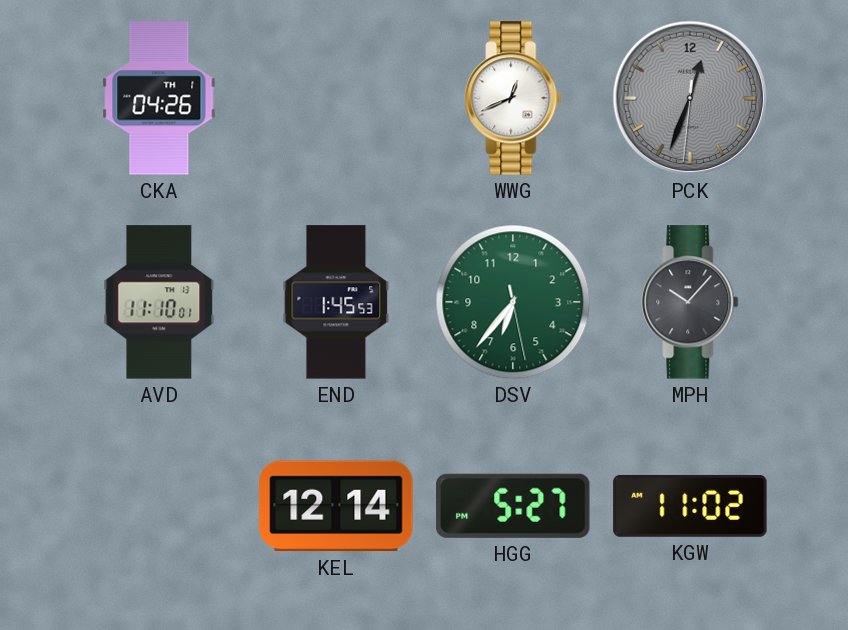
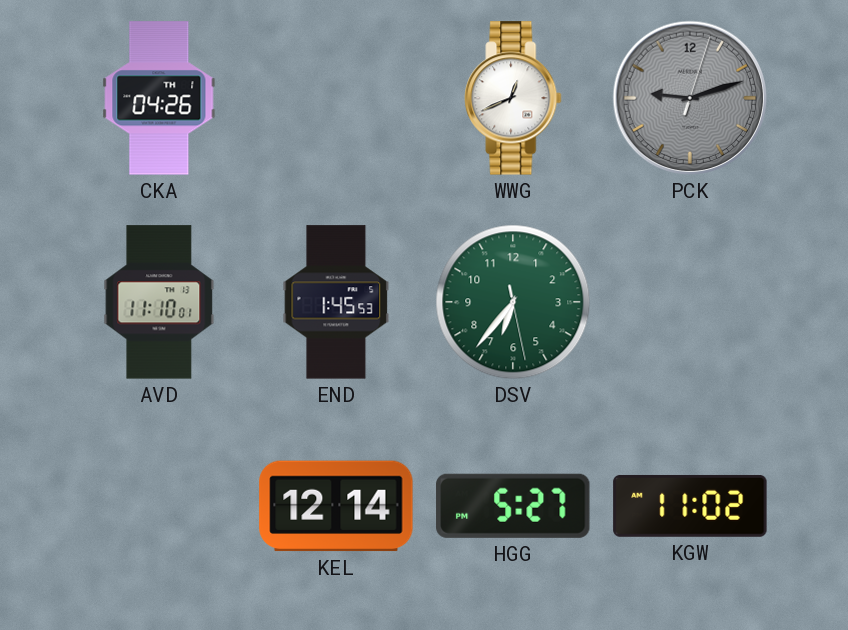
PCK: 12:33 -> 9:12
MPH: 10:07 -> none
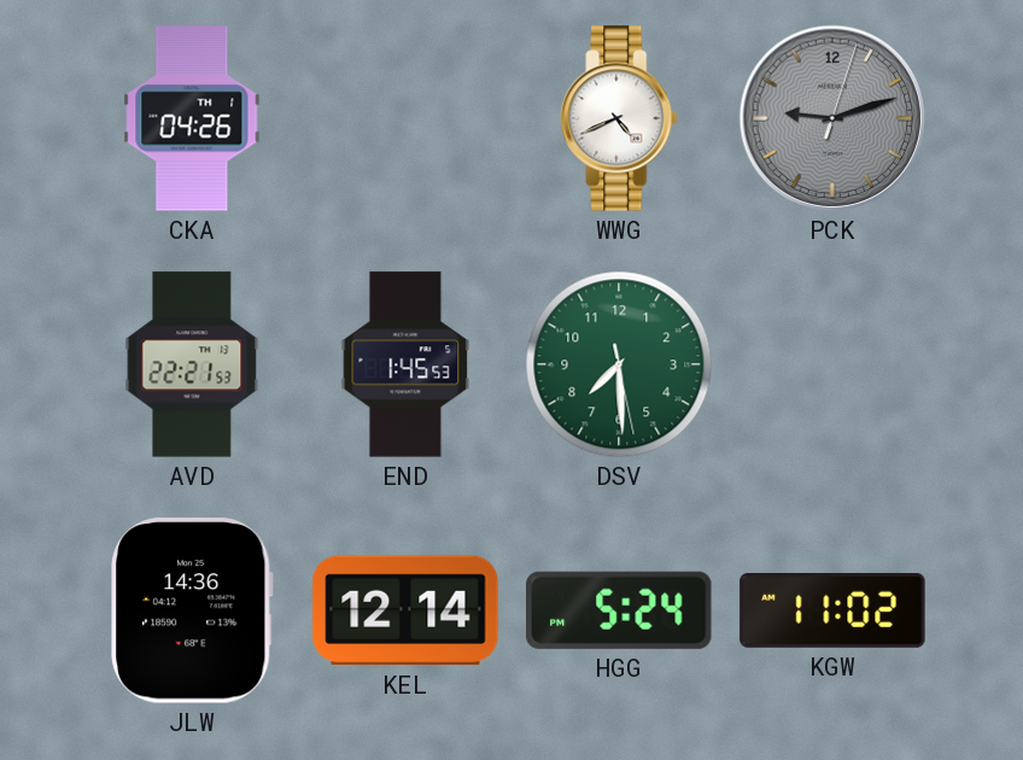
WWG: 12:41 -> 4:41
AVD: 11:10 -> 22:21
DSV: 6:36 -> 7:29
JLW: none -> 14:36
HGG: 5:27 -> 5:24
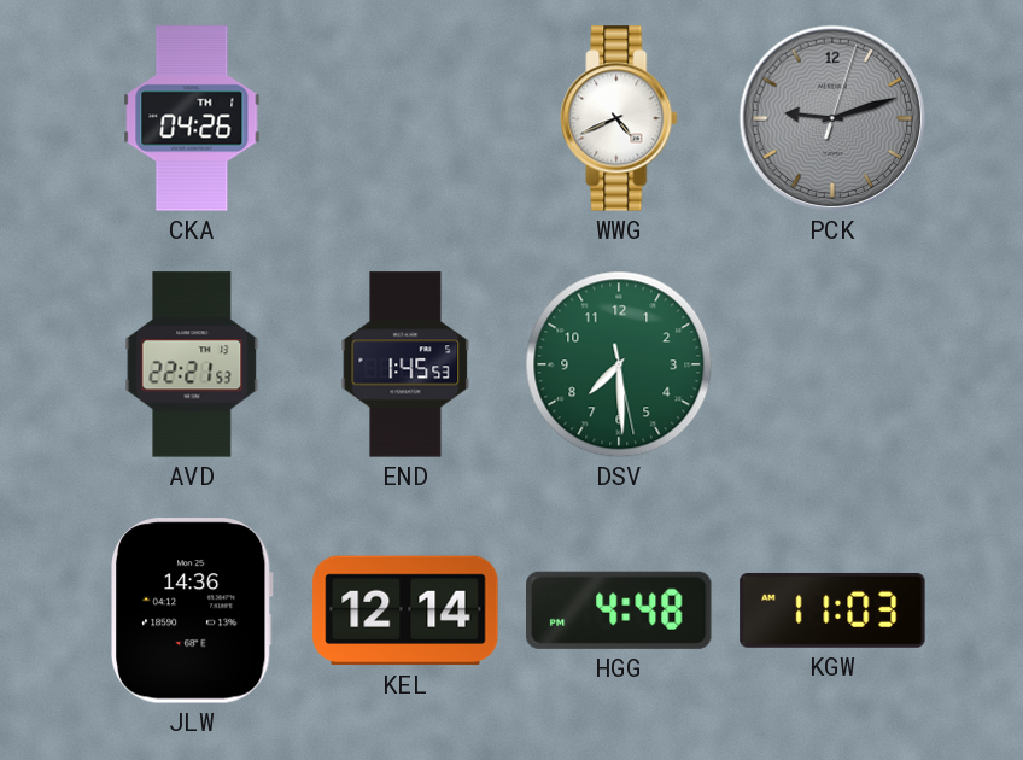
HGG: 5:24 -> 4:48
KGW: 11:02 -> 11:03
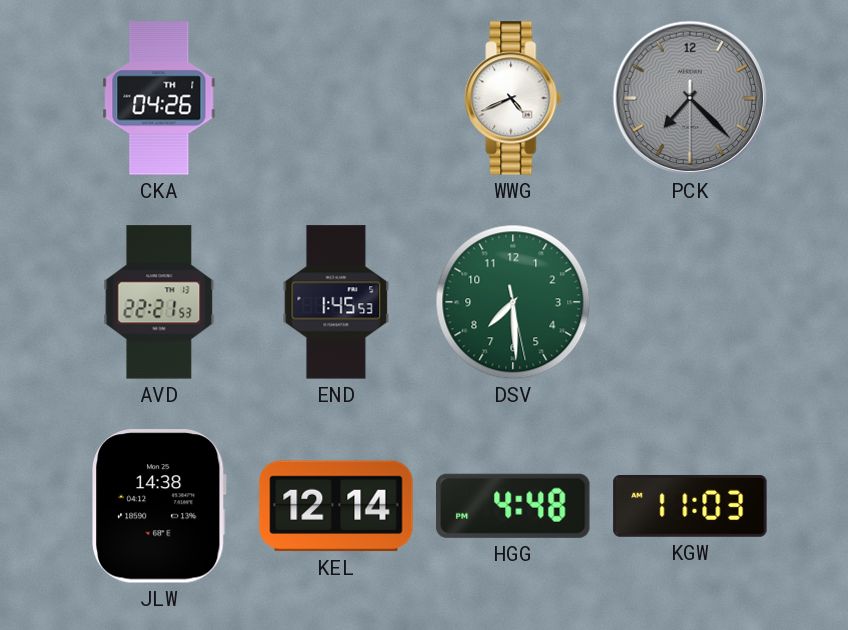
PCK: 9:12 -> 7:22
JLW: 14:36 -> 14:38
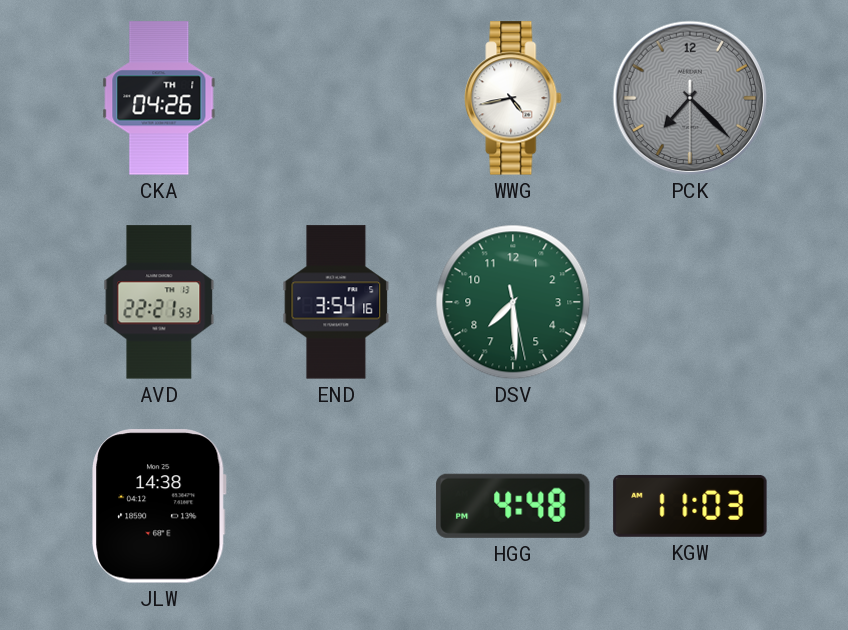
WWG: 4:41 -> 4:43
END: 1:45 -> 3:54
KEL: 12:14 -> none
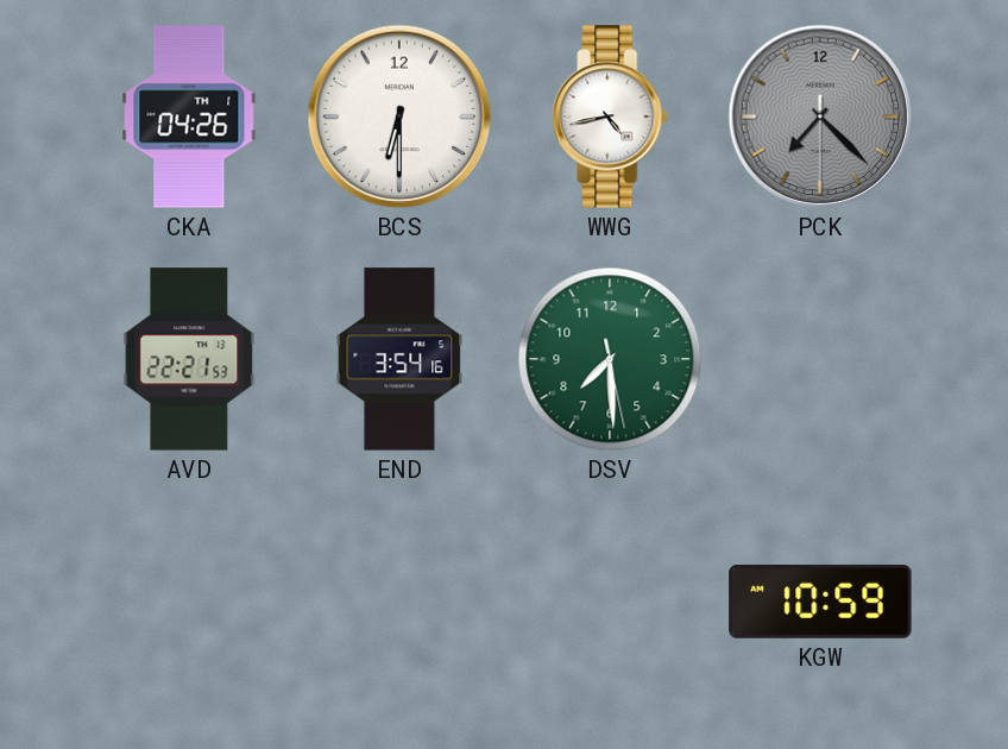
BCS: none -> 6:30
JLW: 14:38 -> none
HGG: 4:48 -> none
KGW: 11:03 -> 10:59
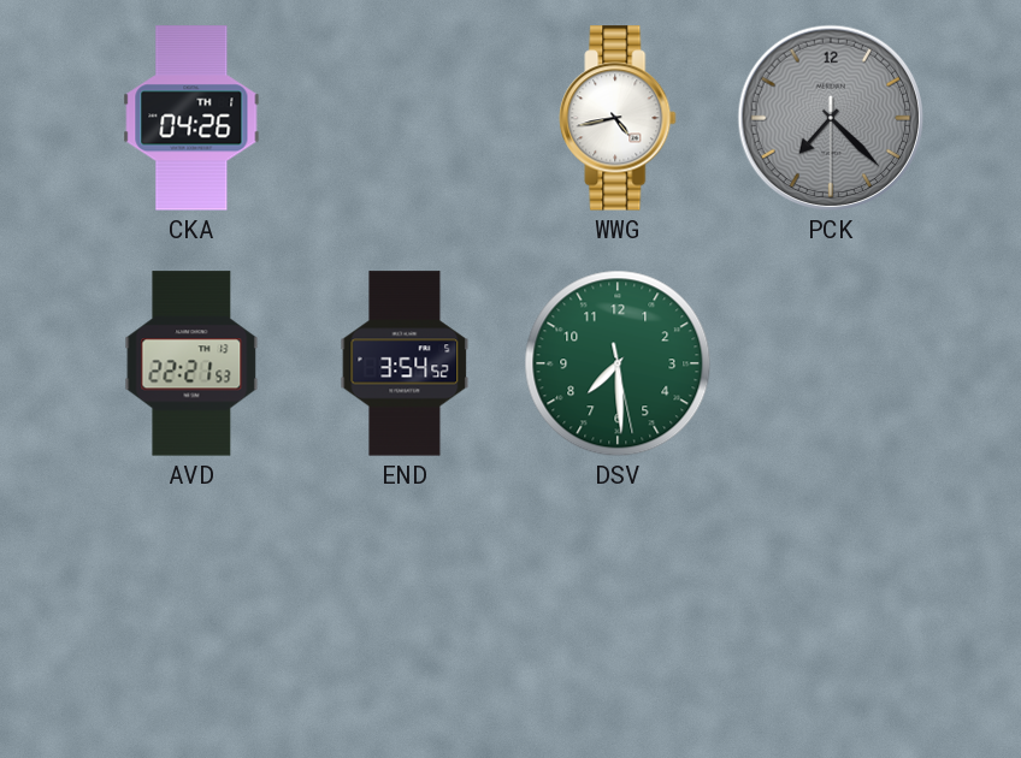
BCS: 6:30 -> none
END: 3:54:16 -> 3:54:52
KGW: 10:59 -> none
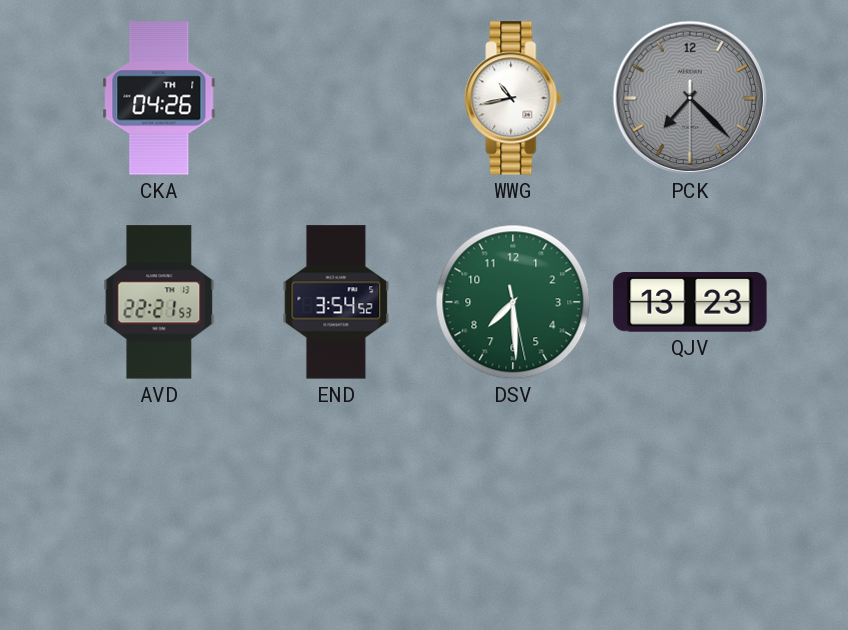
WWG: 4:43 -> 10:43
QJV: none -> 13:23
